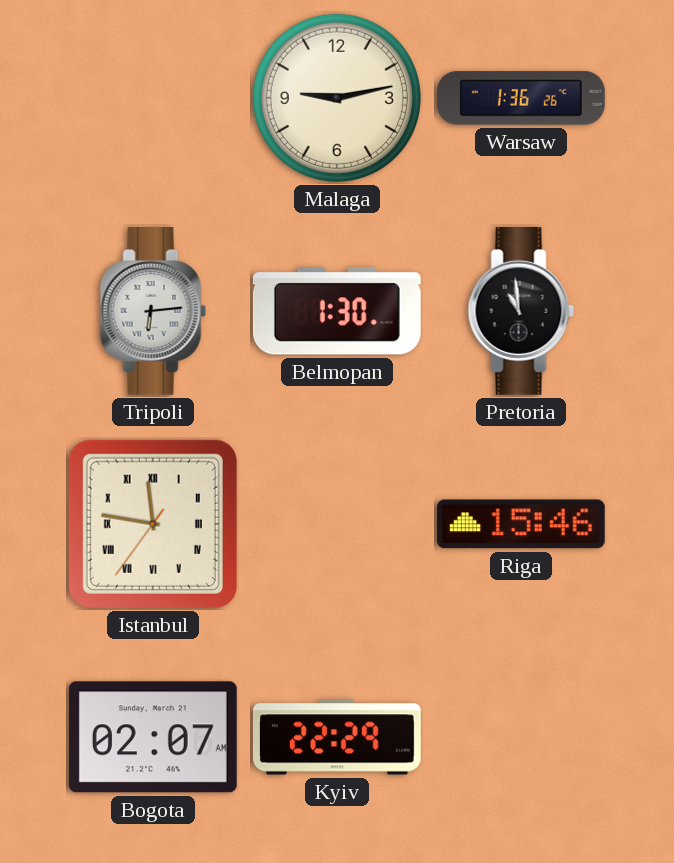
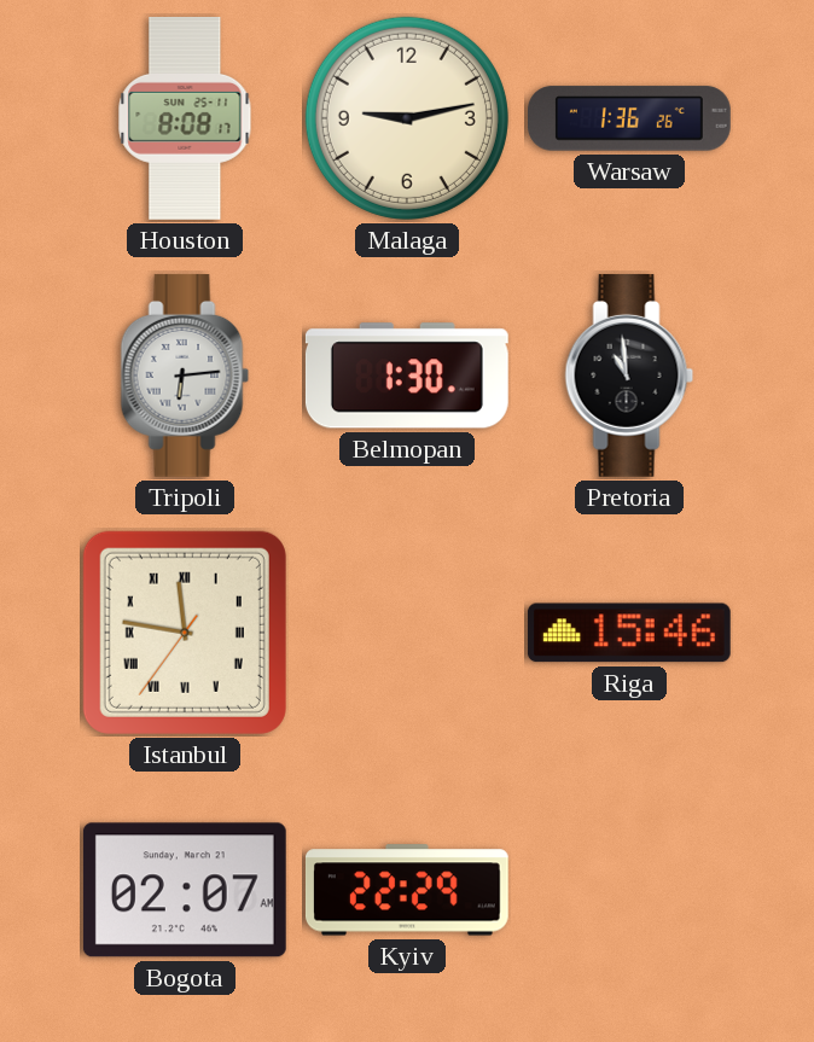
Houston: none -> 8:08
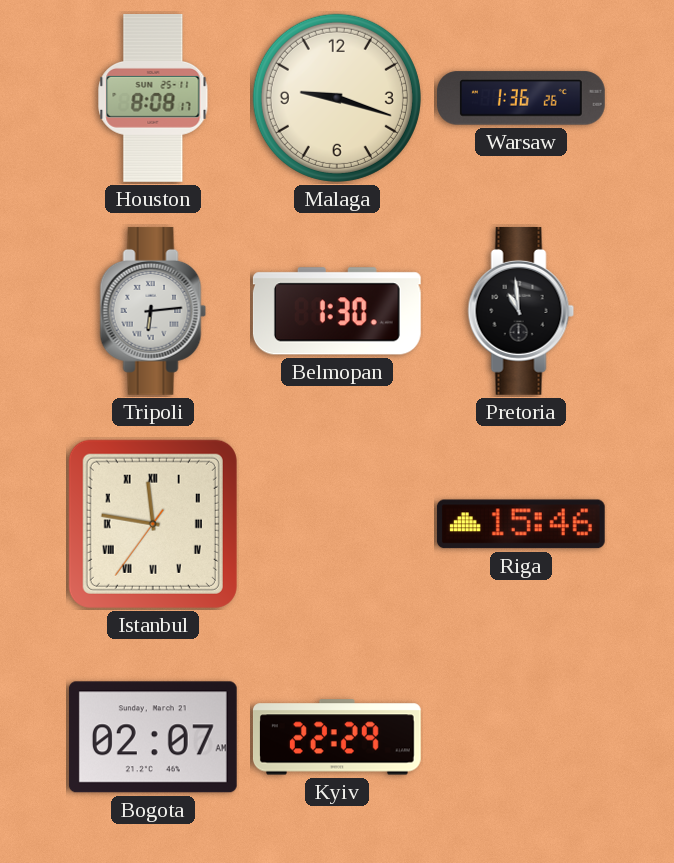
Malaga: 9:13 -> 9:18
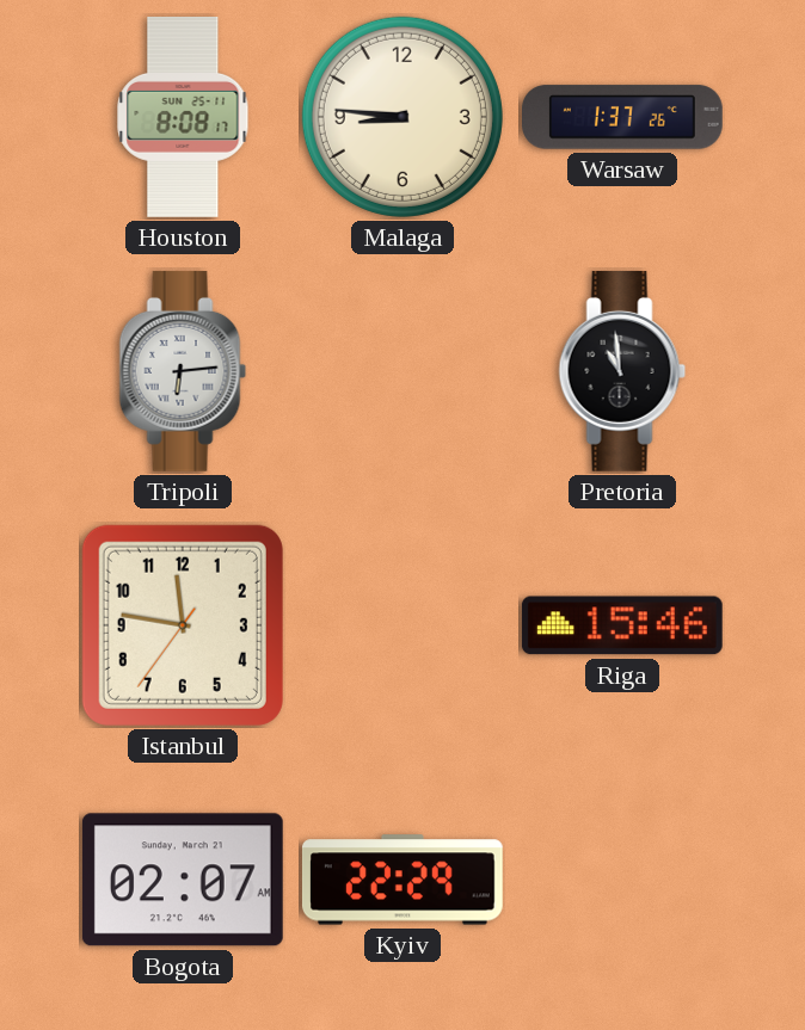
Malaga: 9:18 -> 8:46
Warsaw: 1:36 -> 1:37
Belmopan: 1:30 -> none
Istanbul numerals: Roman -> Arabic
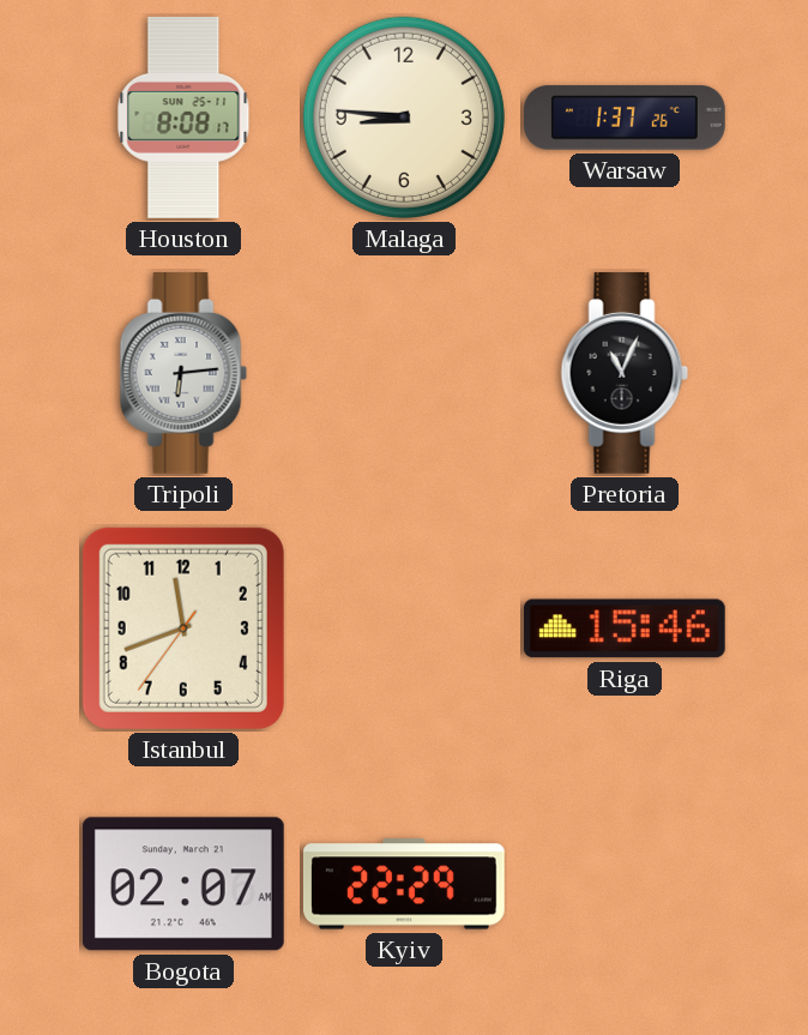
Pretoria: 10:59 -> 11:04
Istanbul: 11:46 -> 11:41
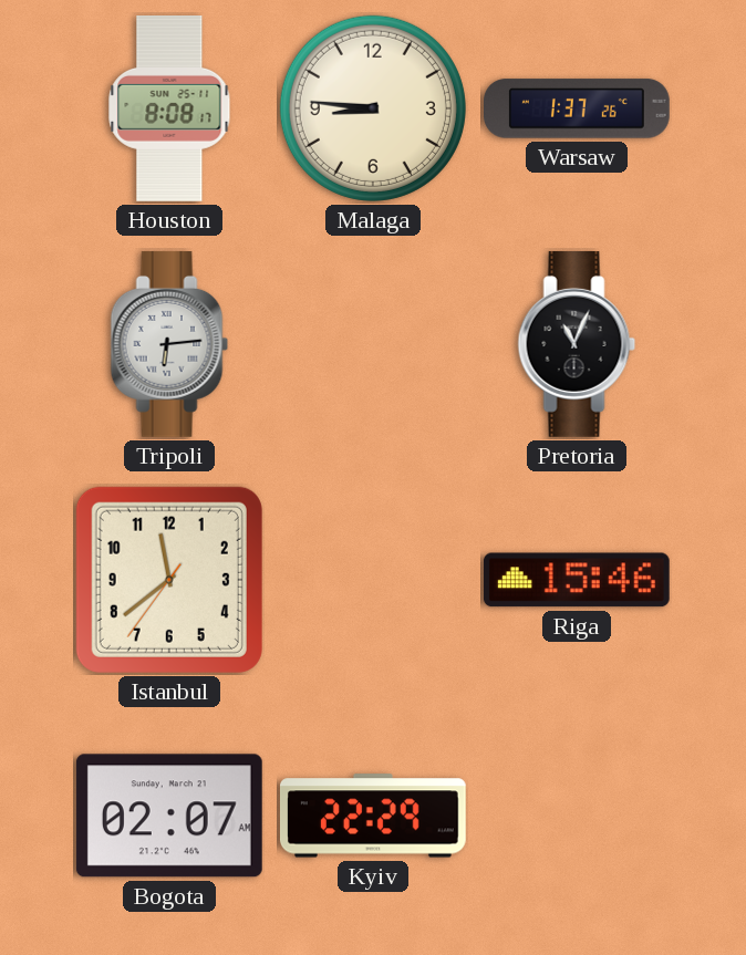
Istanbul: 11:41 -> 11:38
